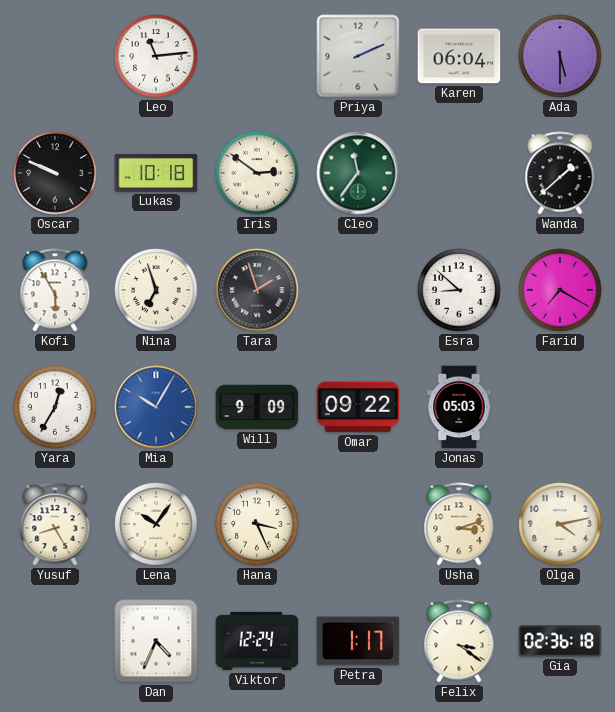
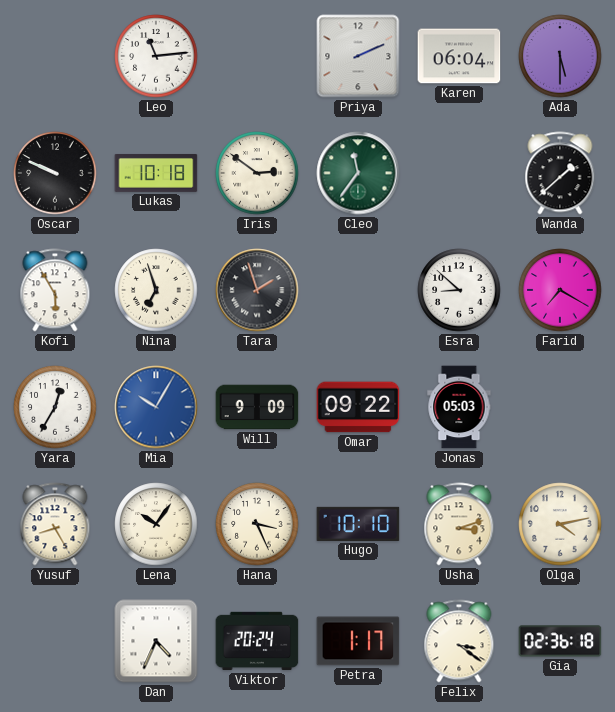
Hugo: none -> 10:10
Viktor: 12:24 -> 20:24
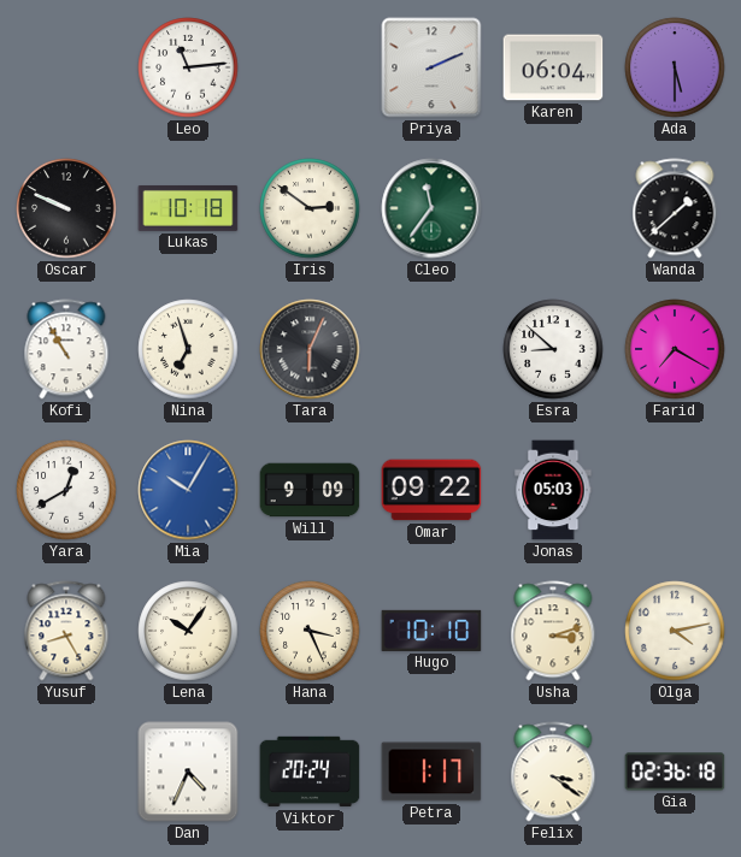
Kofi: 5:55 -> 10:55
Tara: 1:57 -> 6:04
Yara: 12:35 -> 12:40
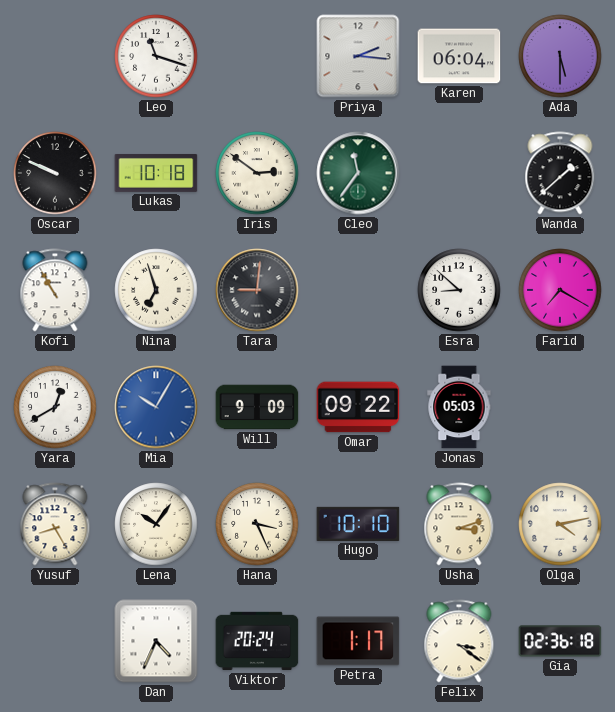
Leo: 11:14 -> 11:18
Priya: 2:11 -> 2:16
Tara: 6:04 -> 9:01
